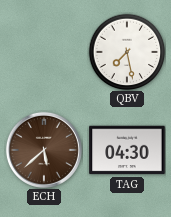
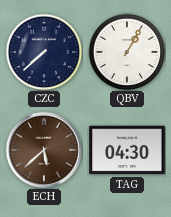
CZC: none -> 7:38
QBV: 7:28 -> 1:05
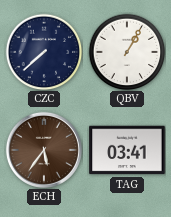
ECH: 5:38 -> 5:36
TAG: 04:30 -> 03:41
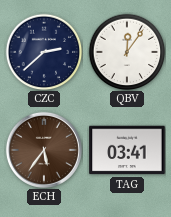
CZC: 7:38 -> 2:38
QBV: 1:05 -> 12:06
